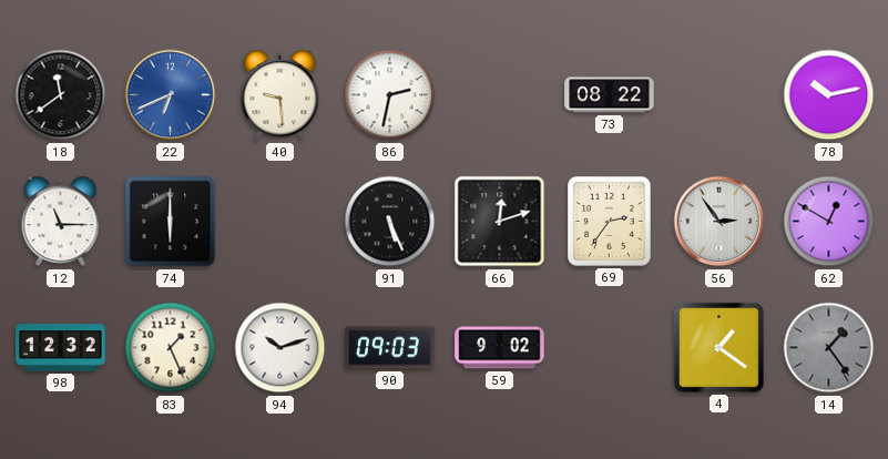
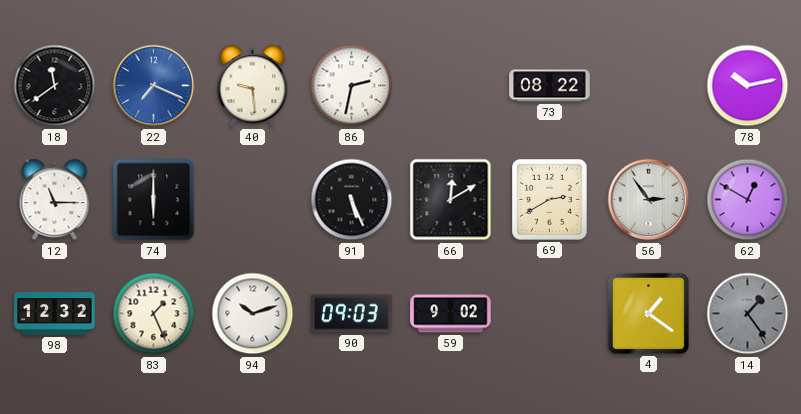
22: 6:41 -> 7:19
66: 12:12 -> 12:10
69: 2:36 -> 2:40
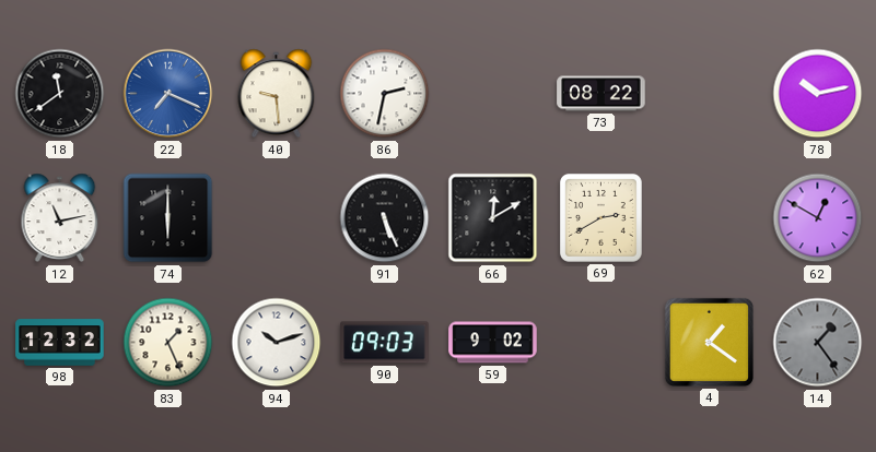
12: 11:15 -> 11:13
56: 2:54 -> none
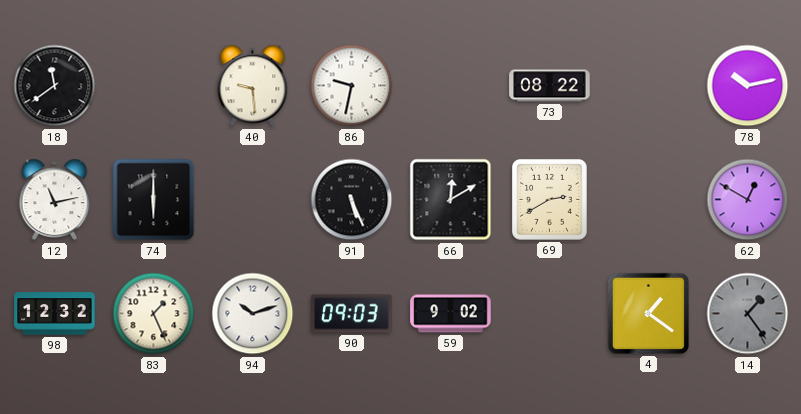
22: 7:19 -> none
86: 2:32 -> 9:32
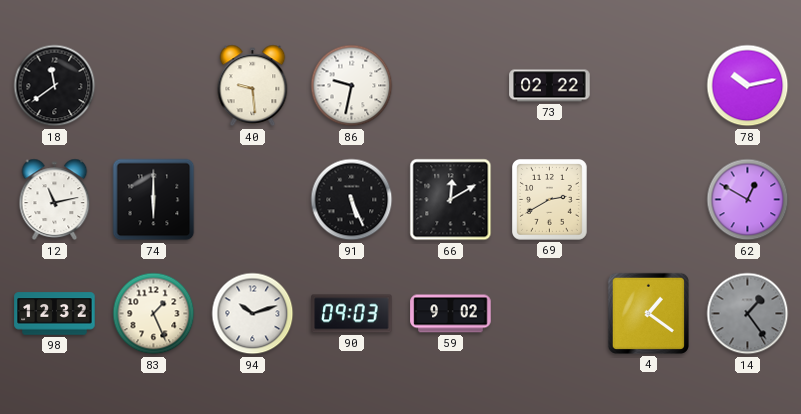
73: 08:22 -> 02:22
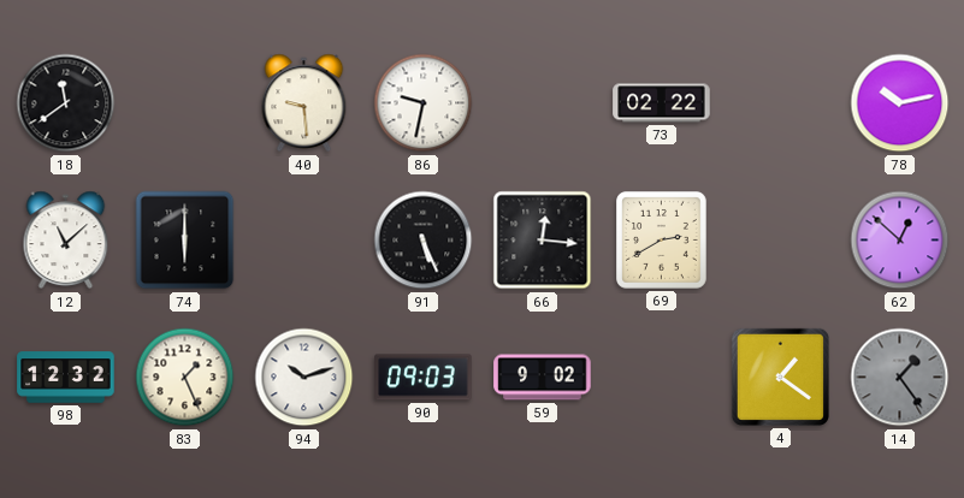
12: 11:13 -> 11:08
66: 12:10 -> 12:16
62: 12:50 -> 12:52
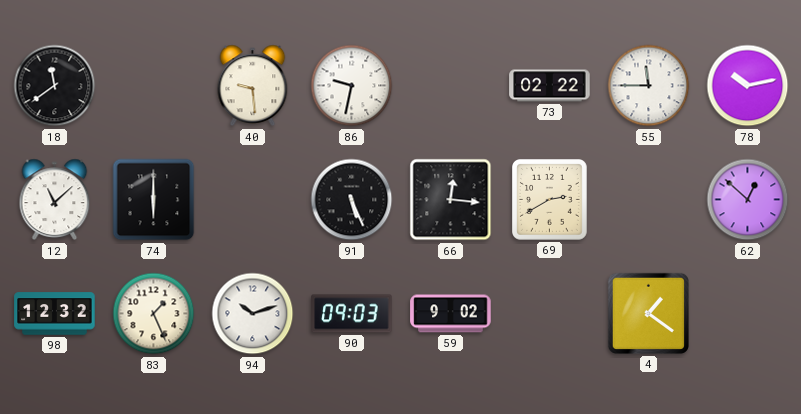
55: none -> 11:45
14: 1:24 -> none
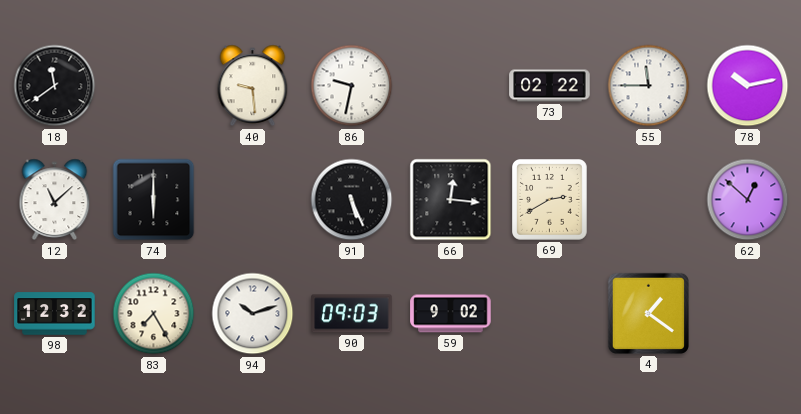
83: 1:26 -> 7:25
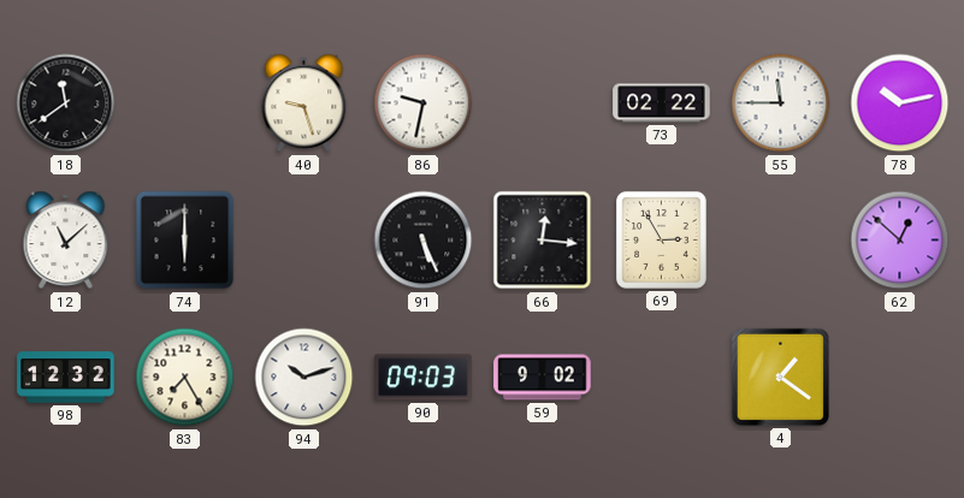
40: 9:29 -> 9:27
69: 2:40 -> 2:55
